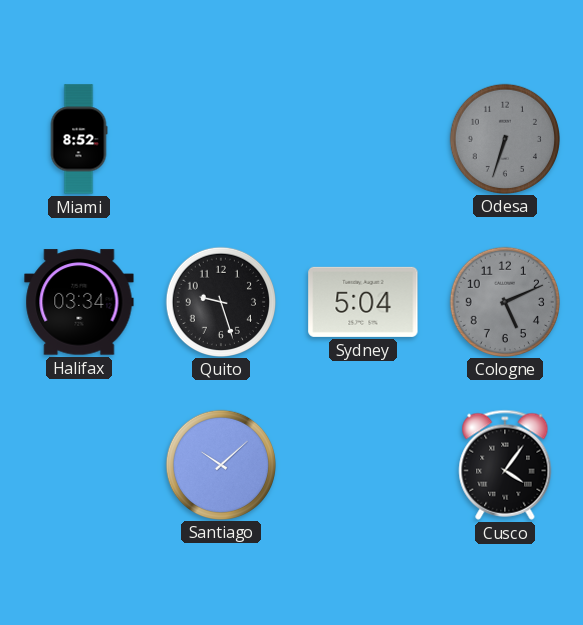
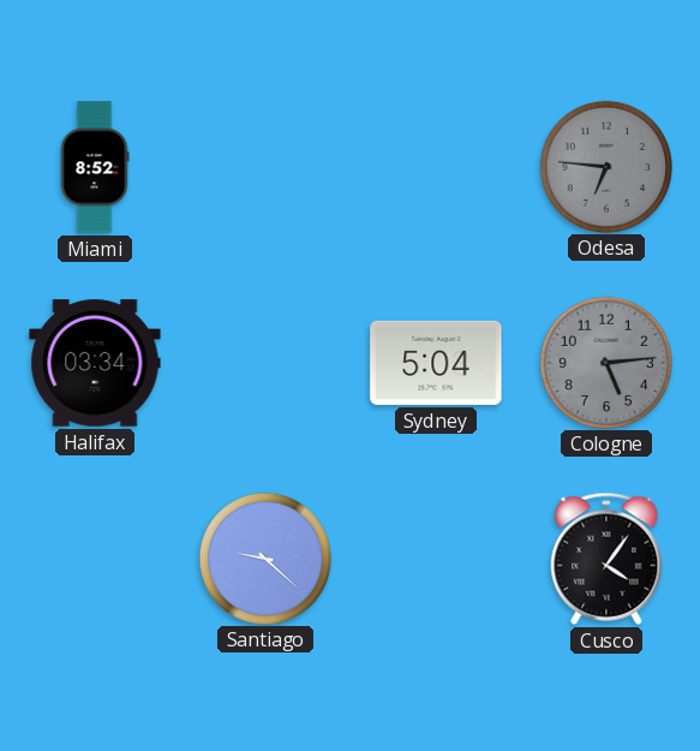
Odesa: 6:33 -> 6:46
Quito: 9:27 -> none
Cologne: 5:11 -> 5:14
Santiago: 10:08 -> 9:22
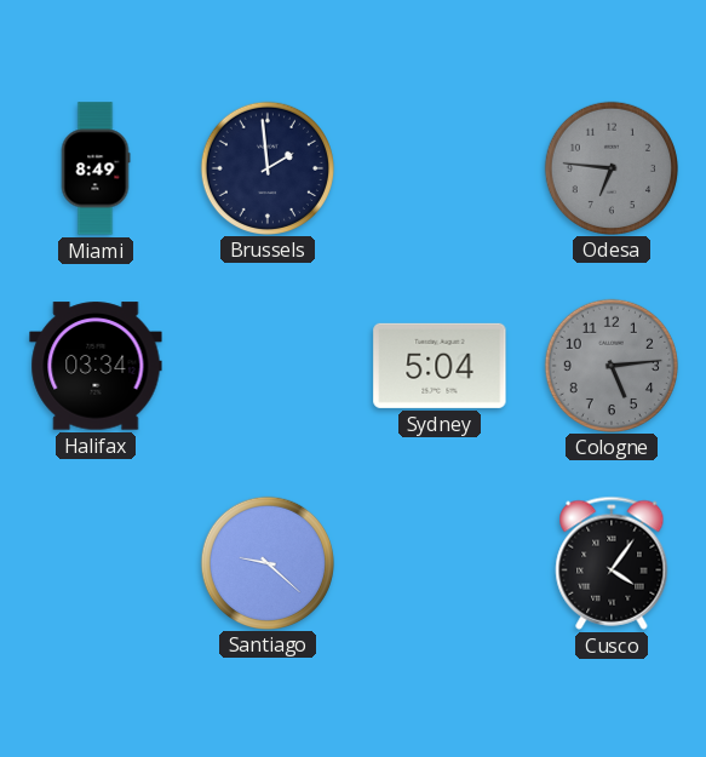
Miami: 8:52 -> 8:49
Brussels: none -> 1:59
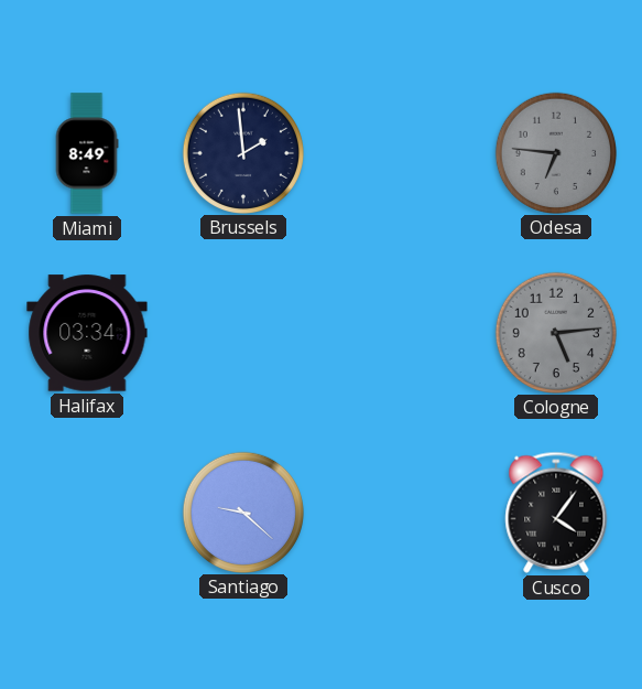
Sydney: 5:04 -> none
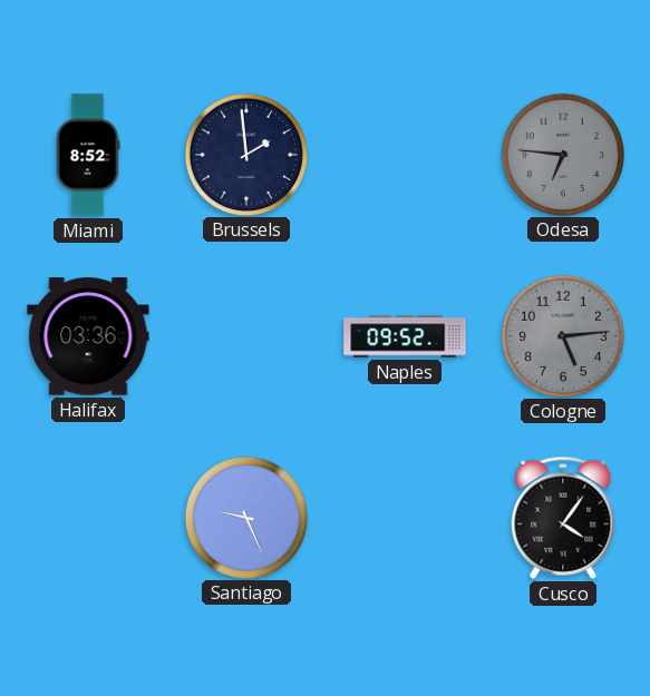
Miami: 8:49 -> 8:52
Halifax: 03:34 -> 03:36
Naples: none -> 09:52
Santiago: 9:22 -> 9:26
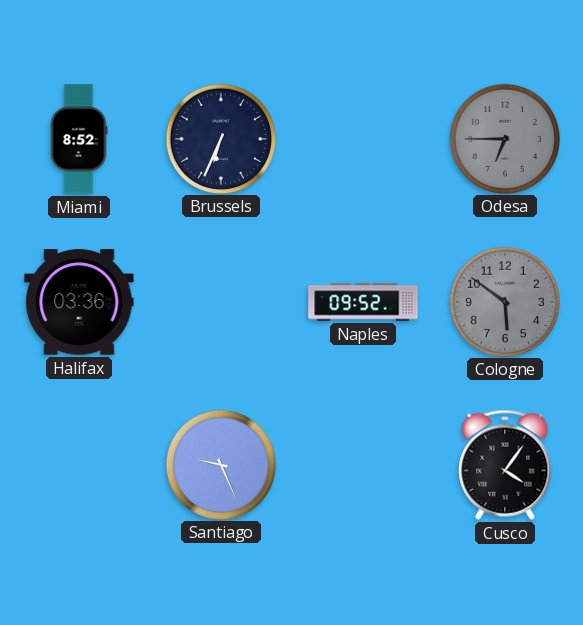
Brussels: 1:59 -> 6:34
Odesa: 6:46 -> 6:45
Cologne: 5:14 -> 5:51
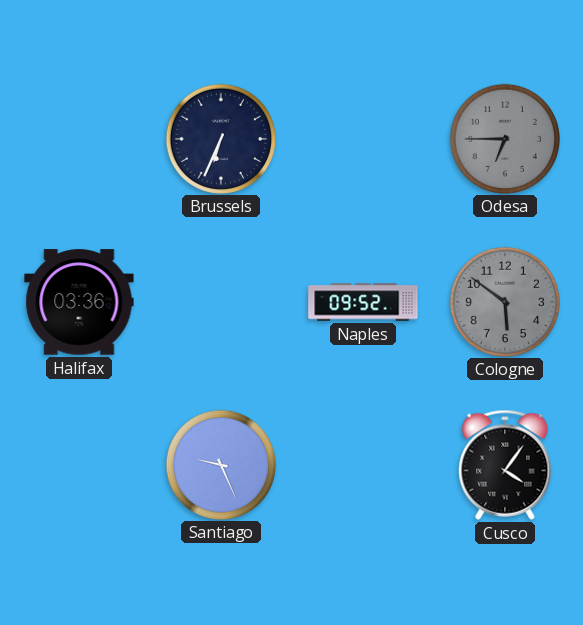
Miami: 8:52 -> none
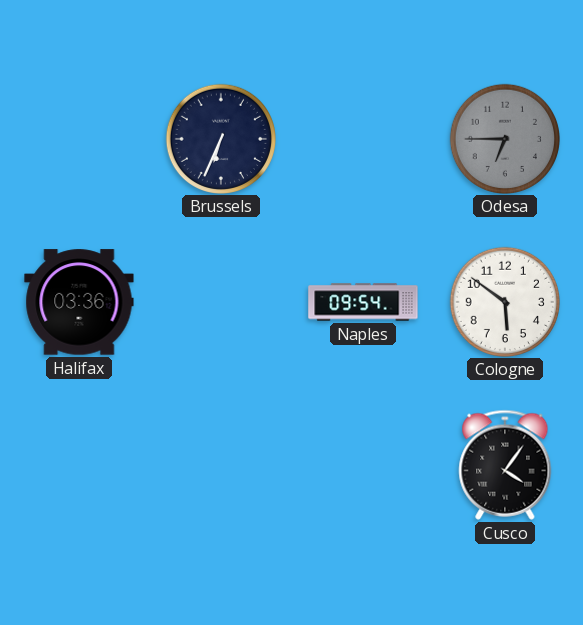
Naples: 09:52 -> 09:54
Cologne dial: grey -> white
Santiago: 9:26 -> none
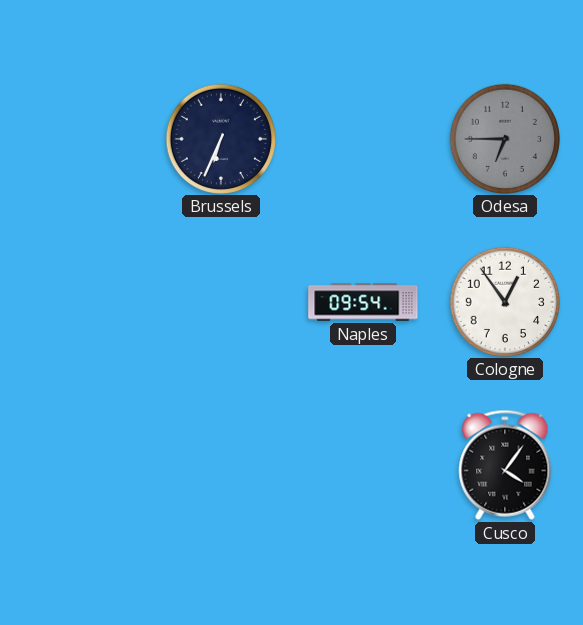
Halifax: 03:36 -> none
Cologne: 5:51 -> 12:54
